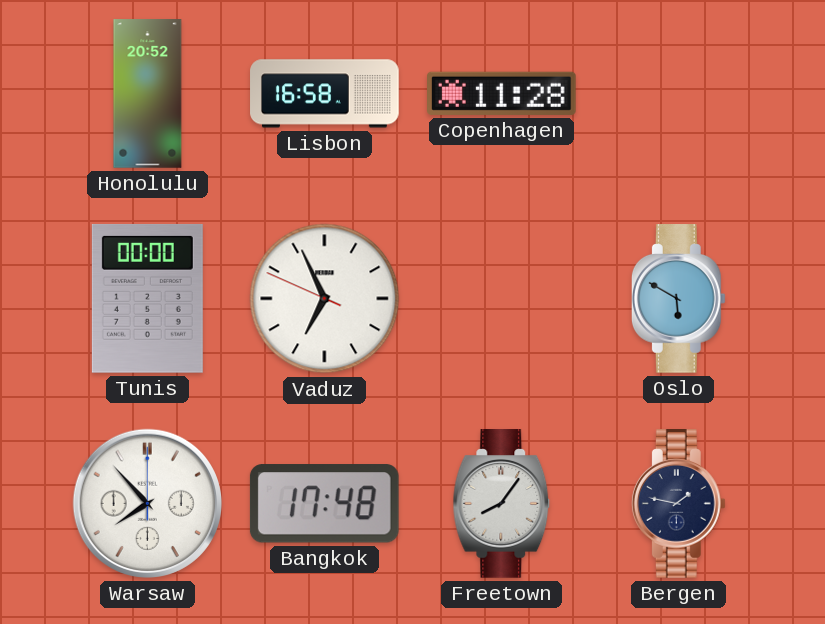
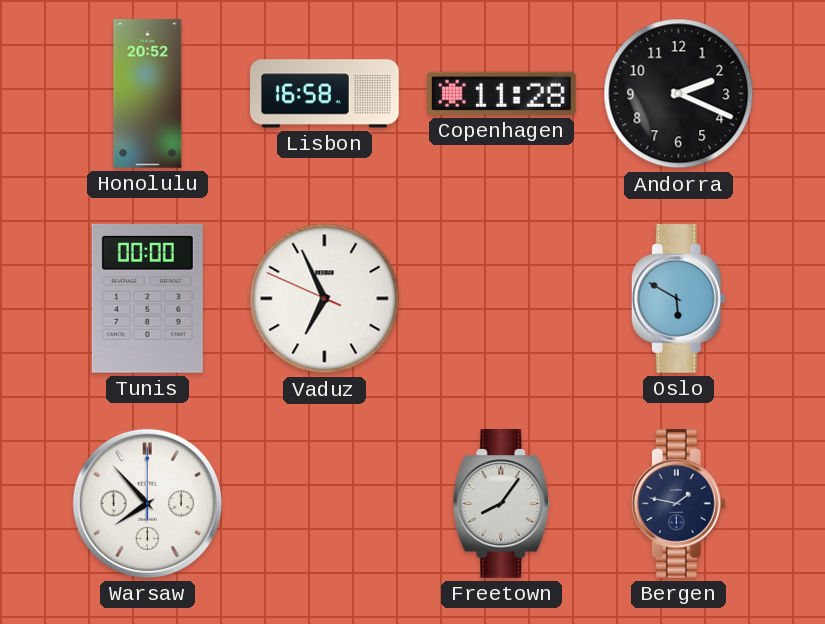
Andorra: none -> 2:19
Bangkok: 17:48 -> none
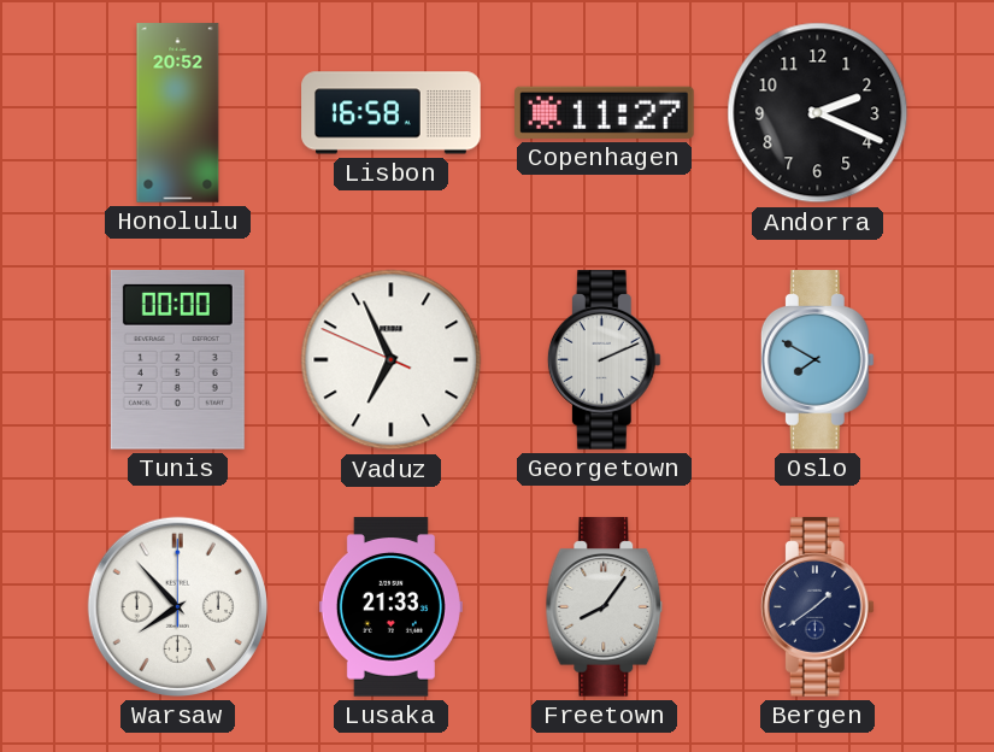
Copenhagen: 11:28 -> 11:27
Georgetown: none -> 2:11
Oslo: 5:50 -> 7:50
Lusaka: none -> 21:33
Bergen: 1:47 -> 1:39
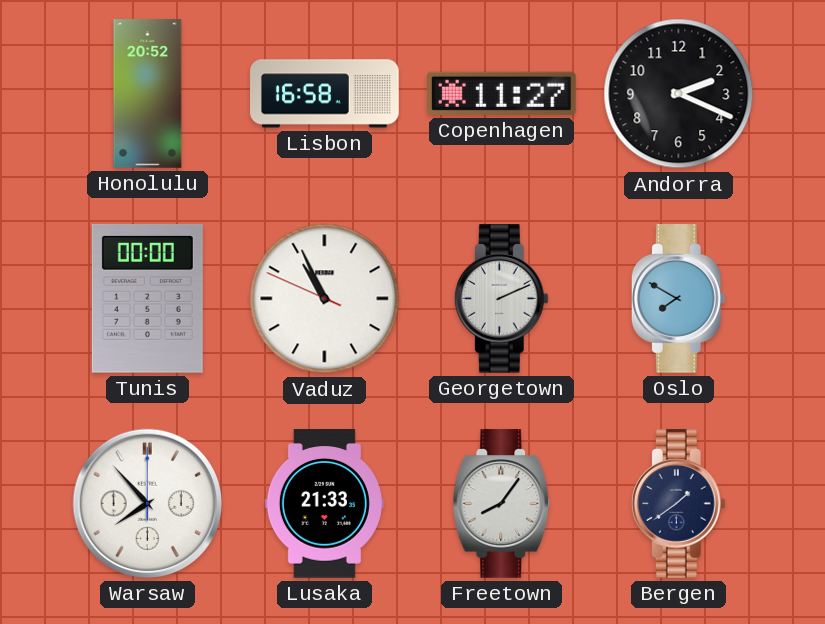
Vaduz: 6:55 -> 10:55
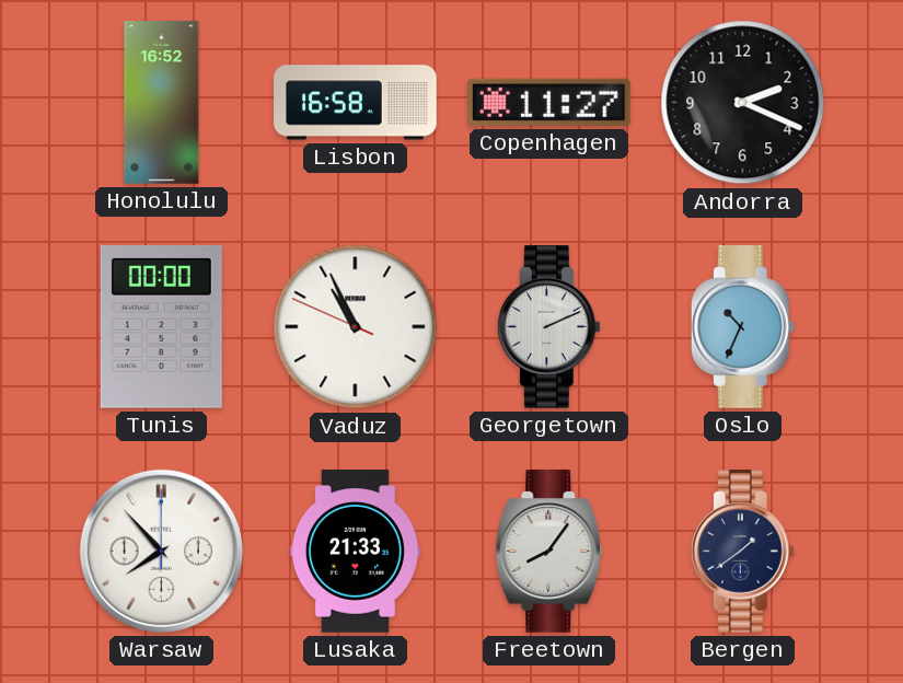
Honolulu: 20:52 -> 16:52
Oslo: 7:50 -> 10:34
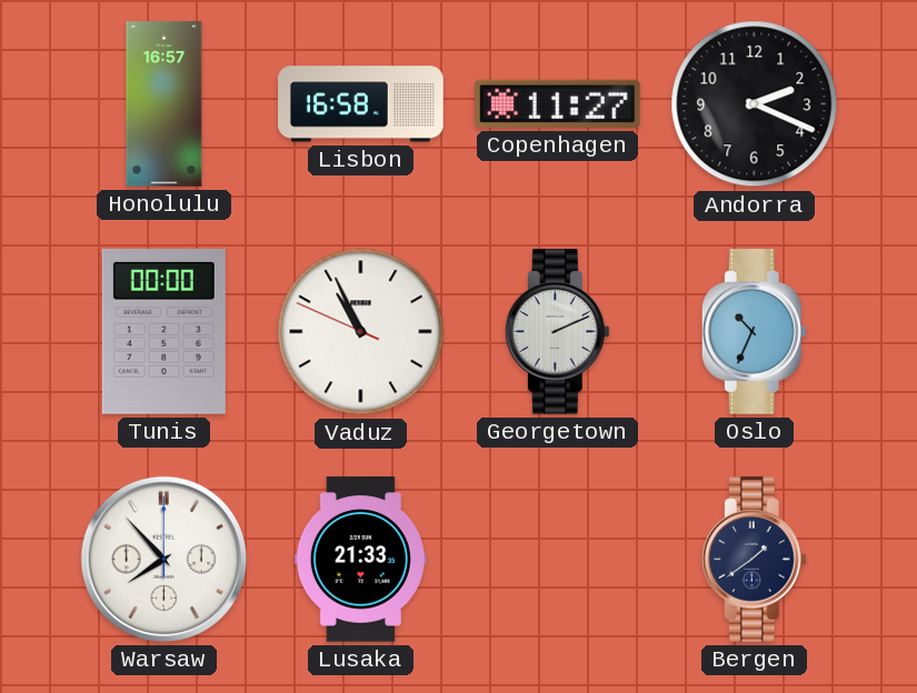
Honolulu: 16:52 -> 16:57
Freetown: 8:06 -> none
